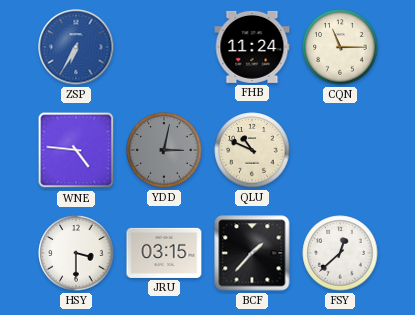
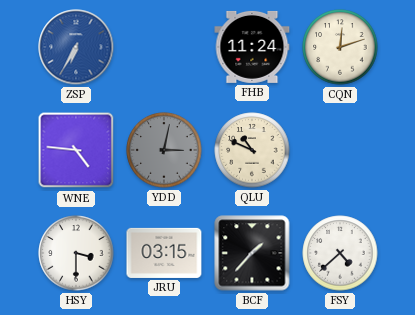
CQN: 11:15 -> 12:12
FSY: 12:38 -> 4:38
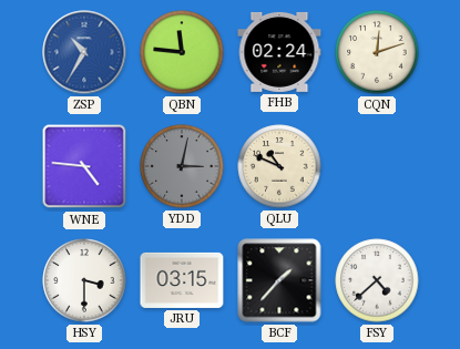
ZSP: 6:35 -> 10:35
QBN: none -> 11:46
FHB: 11:24 -> 02:24
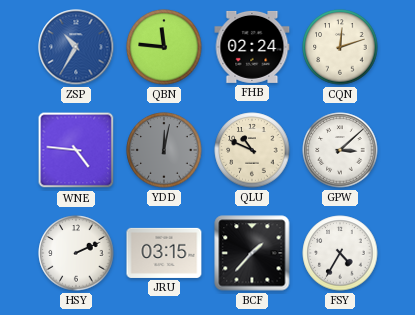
YDD: 3:02 -> 12:02
GPW: none -> 3:08
HSY: 3:30 -> 2:11
FSY: 4:38 -> 4:35
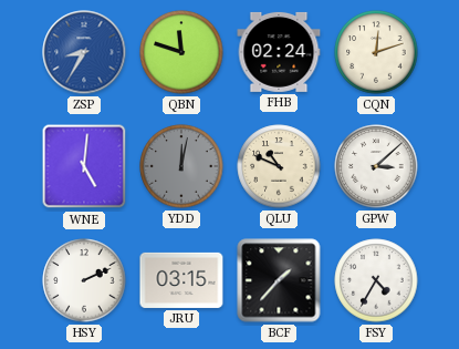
ZSP: 10:35 -> 8:35
QBN: 11:46 -> 11:48
WNE: 4:46 -> 5:01
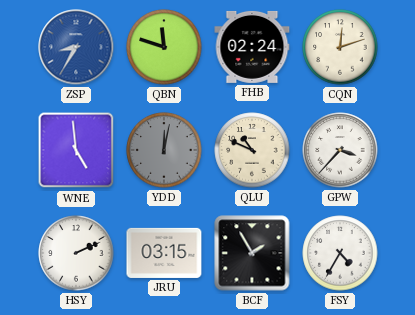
WNE: 5:01 -> 4:59
GPW: 3:08 -> 3:37
BCF: 1:37 -> 1:55
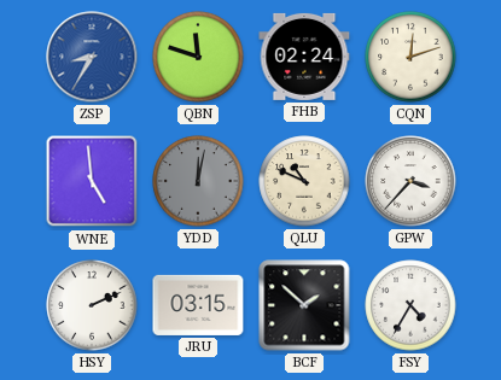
BCF: 1:55 -> 1:52
